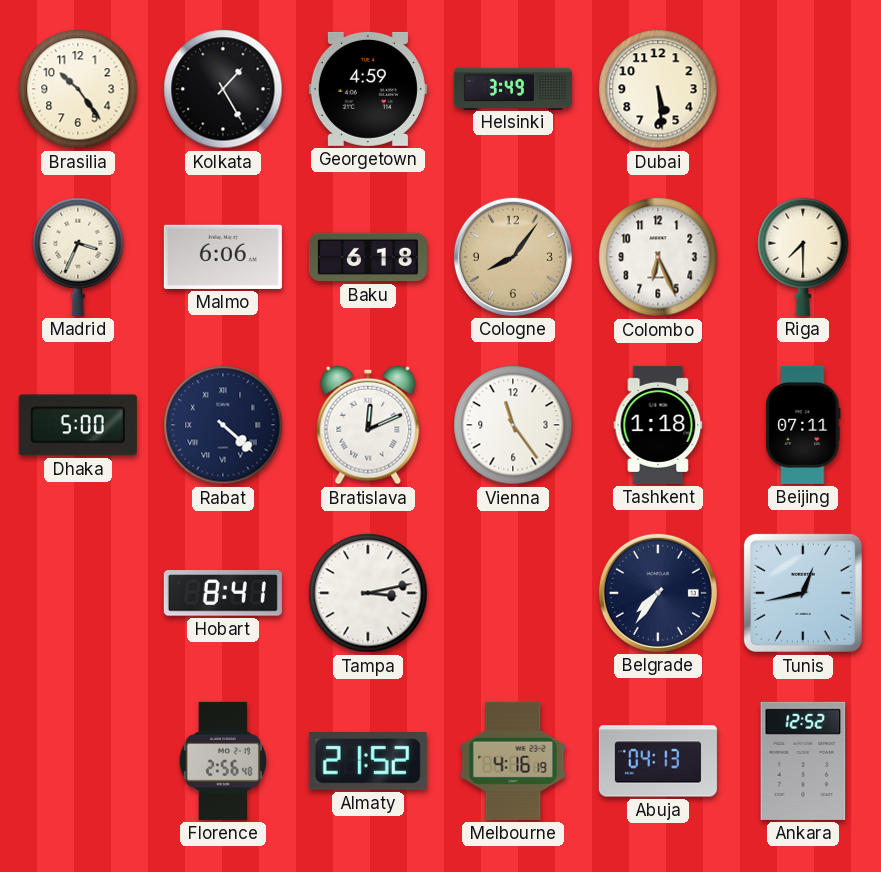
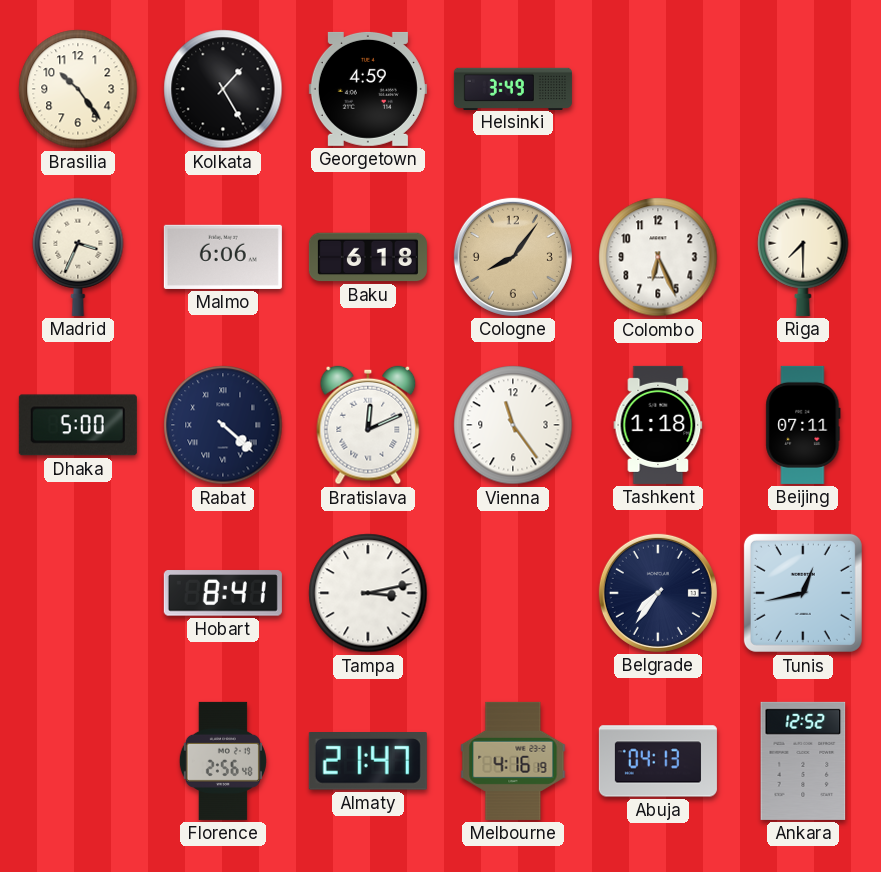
Dubai: 5:29 -> none
Almaty: 21:52 -> 21:47
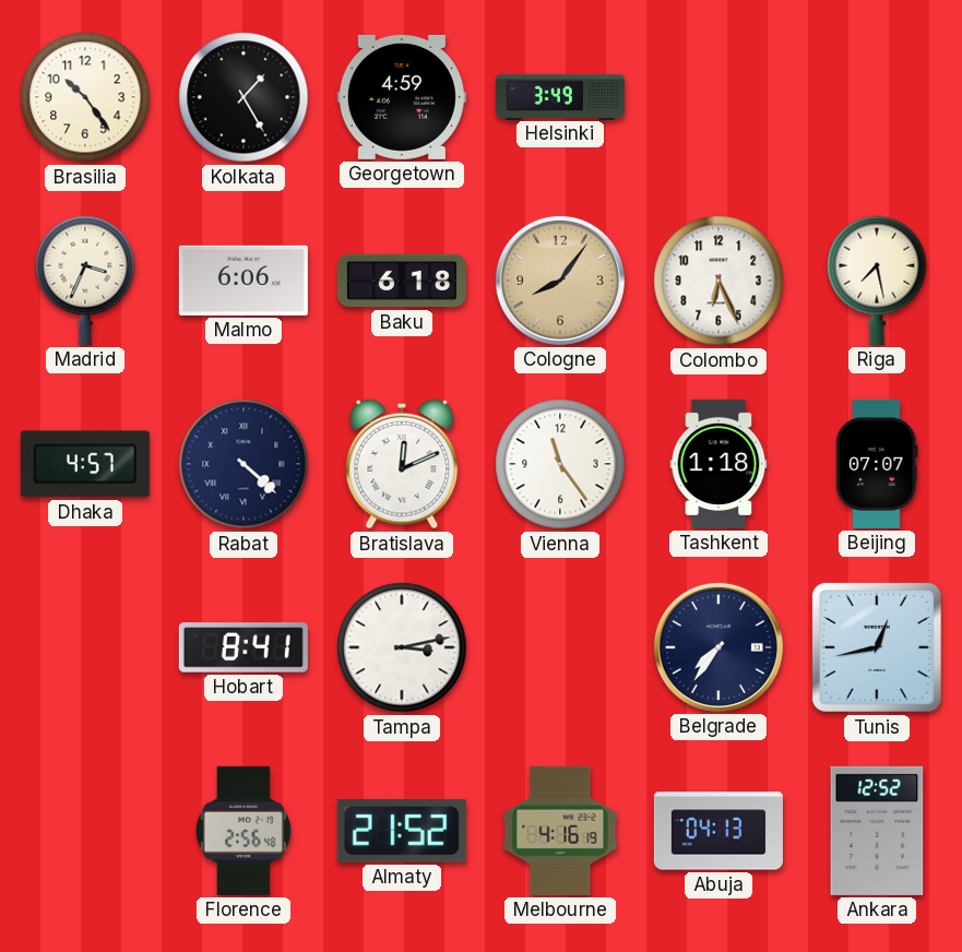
Riga: 7:30 -> 7:28
Dhaka: 5:00 -> 4:57
Beijing: 07:11 -> 07:07
Almaty: 21:47 -> 21:52
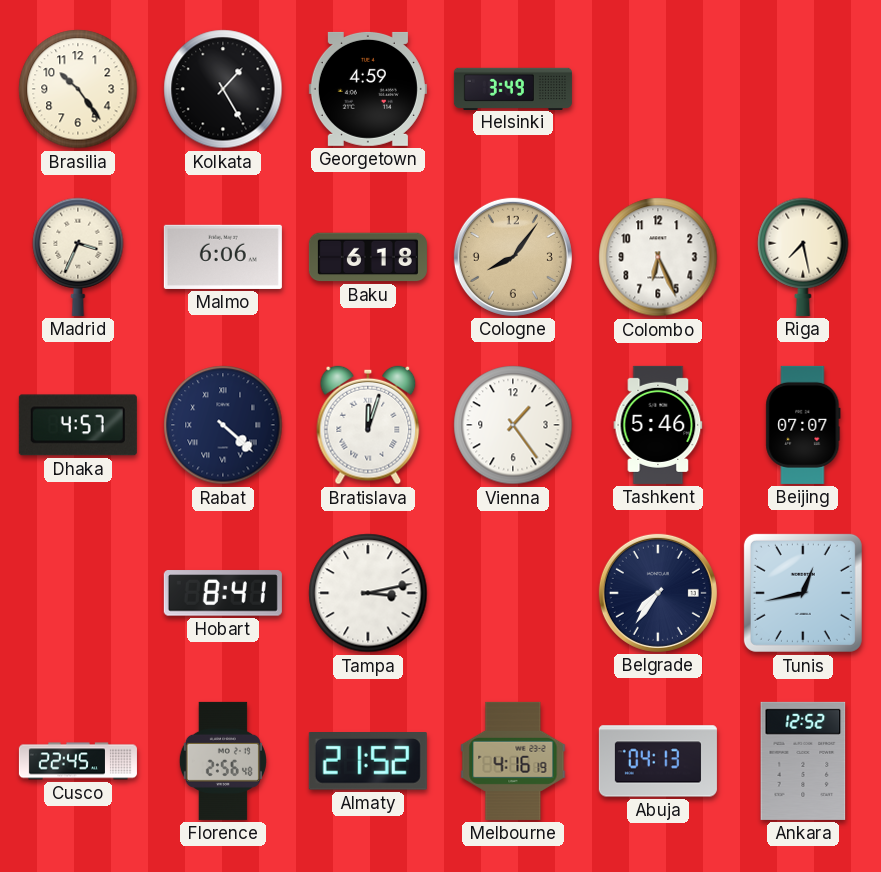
Bratislava: 12:11 -> 12:03
Vienna: 11:24 -> 1:24
Tashkent: 1:18 -> 5:46
Cusco: none -> 22:45
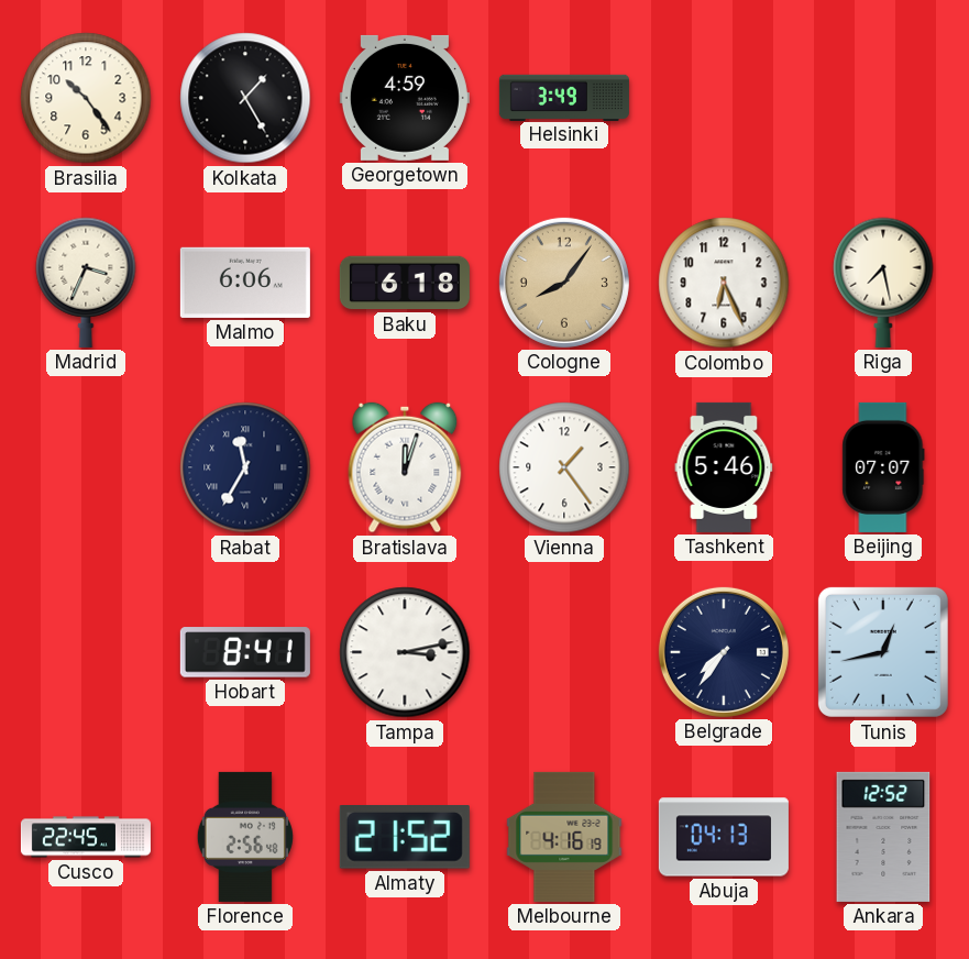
Dhaka: 4:57 -> none
Rabat: 4:22 -> 11:35
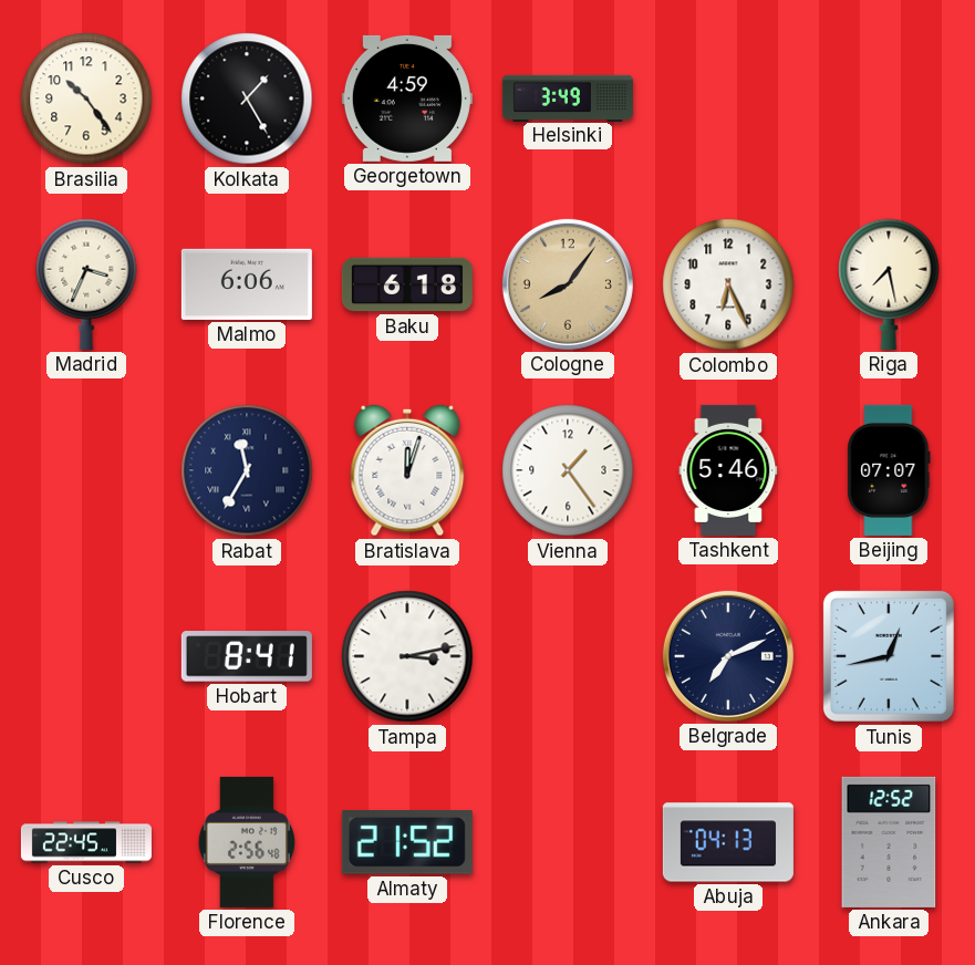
Belgrade: 7:36 -> 7:11
Melbourne: 4:16 -> none
